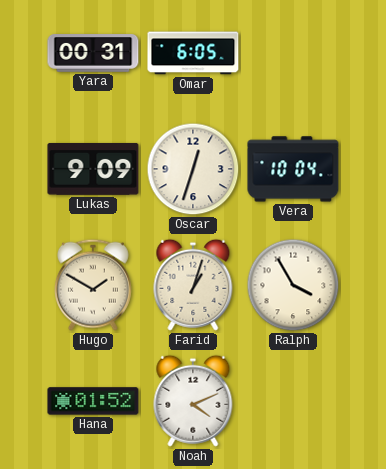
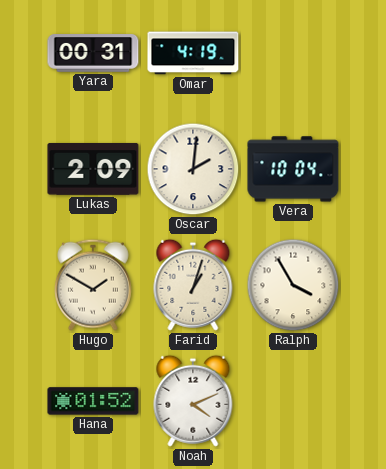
Omar: 6:05 -> 4:19
Lukas: 9:09 -> 2:09
Oscar: 12:33 -> 2:01
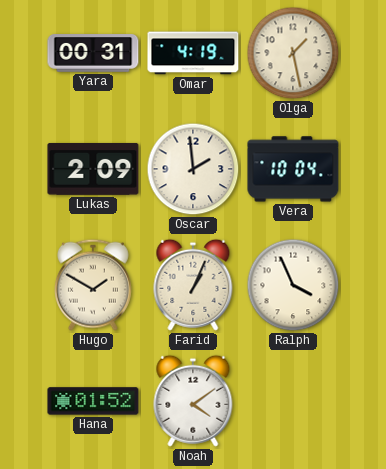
Olga: none -> 1:28
Oscar: 2:01 -> 1:59
Farid: 1:03 -> 1:04
Ralph: 3:55 -> 3:56
Noah: 4:11 -> 4:09
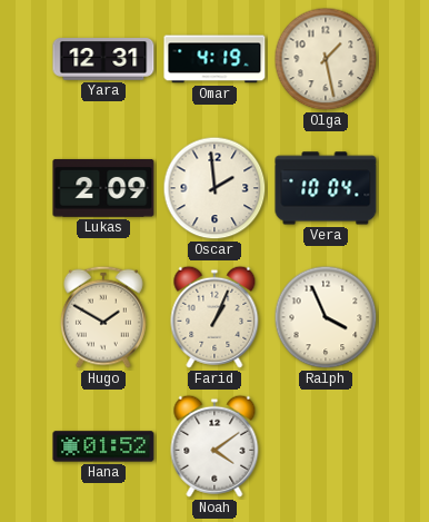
Yara: 00:31 -> 12:31
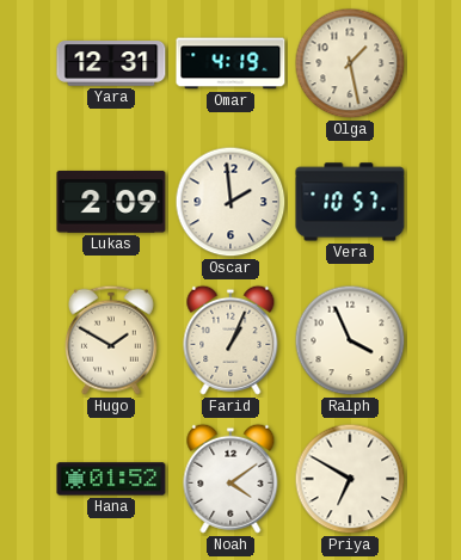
Vera: 10:04 -> 10:57
Priya: none -> 6:50
